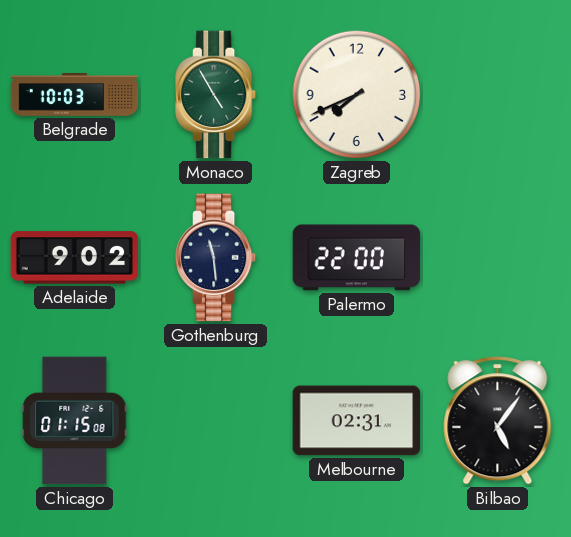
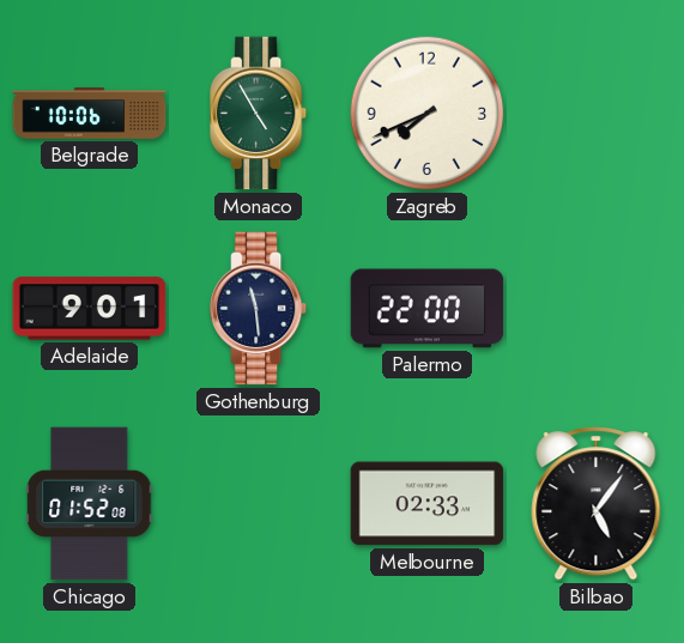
Belgrade: 10:03 -> 10:06
Adelaide: 9:02 -> 9:01
Chicago: 01:15 -> 01:52
Melbourne: 02:31 -> 02:33
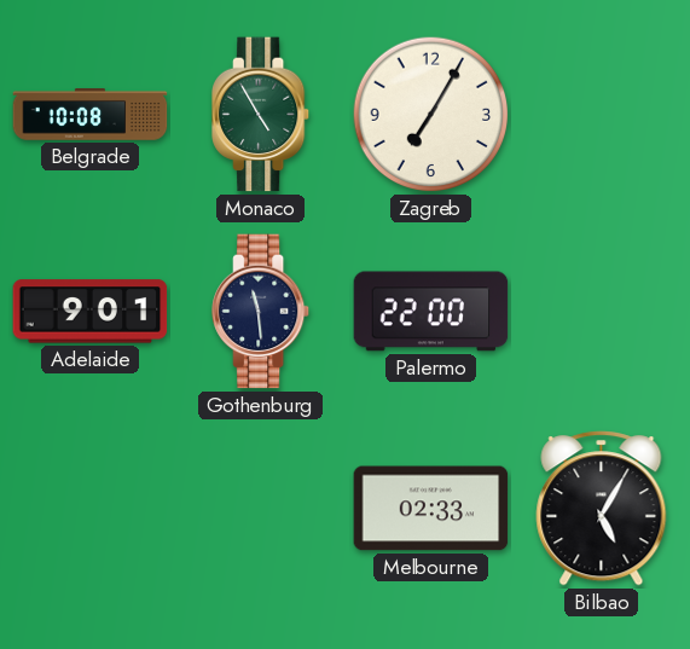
Belgrade: 10:06 -> 10:08
Zagreb: 7:41 -> 7:05
Chicago: 01:52 -> none
Bilbao: 5:06 -> 5:05
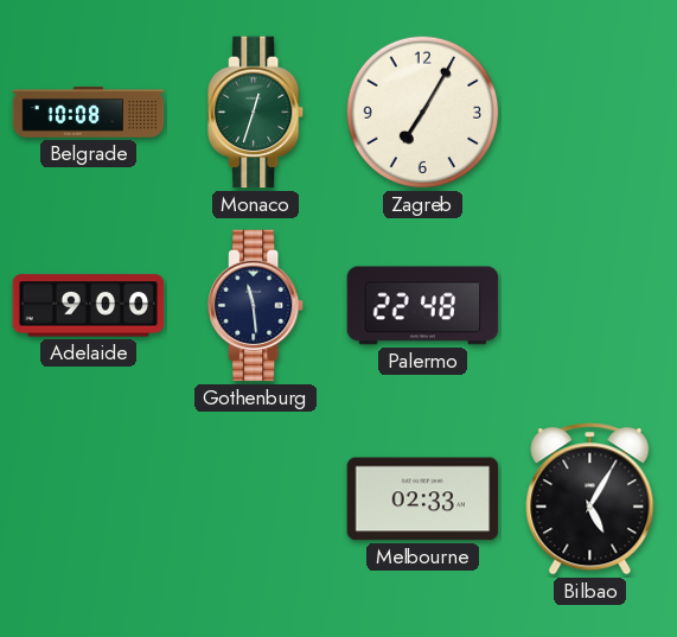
Monaco: 4:55 -> 12:33
Adelaide: 9:01 -> 9:00
Palermo: 22:00 -> 22:48
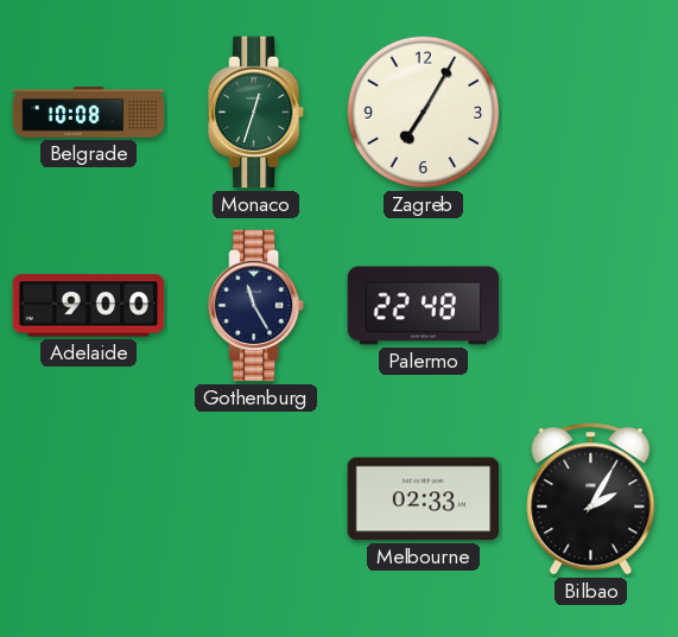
Gothenburg: 11:29 -> 11:25
Bilbao: 5:05 -> 2:05
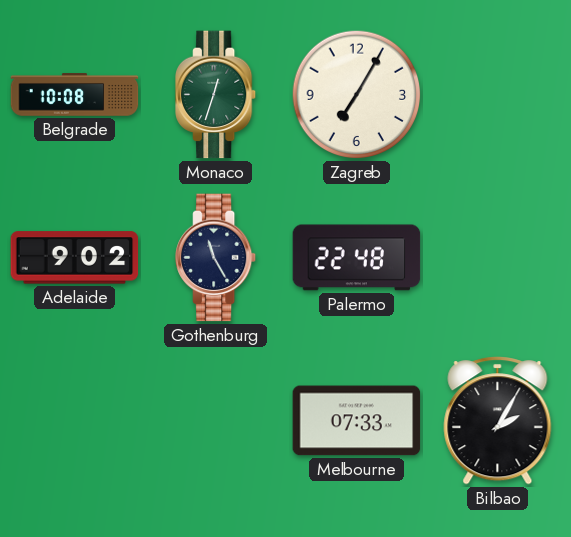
Adelaide: 9:00 -> 9:02
Melbourne: 02:33 -> 07:33
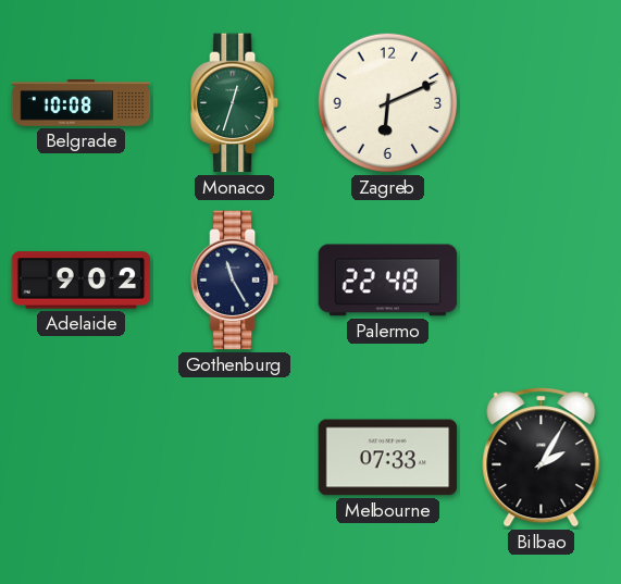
Zagreb: 7:05 -> 6:11
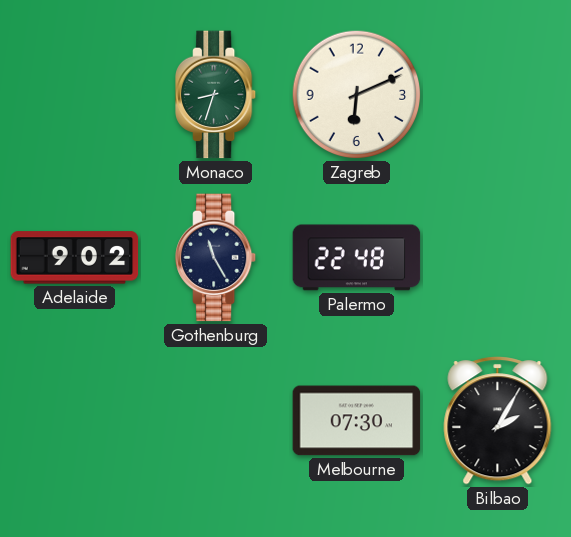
Belgrade: 10:08 -> none
Monaco: 12:33 -> 8:33
Melbourne: 07:33 -> 07:30
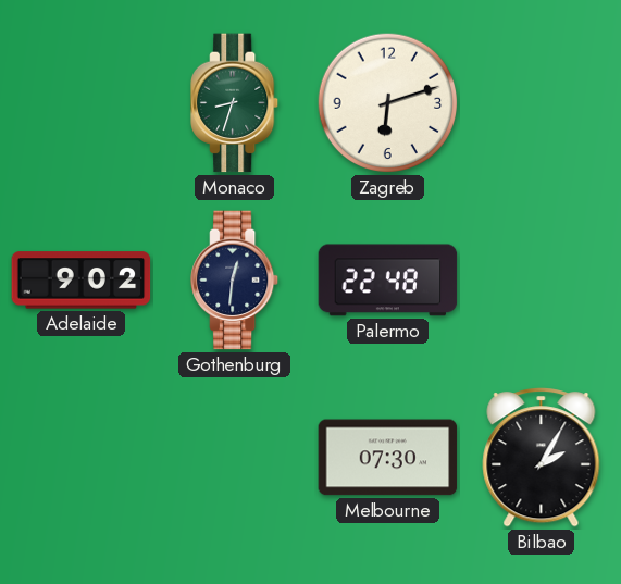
Zagreb: 6:11 -> 6:12
Gothenburg: 11:25 -> 12:31
